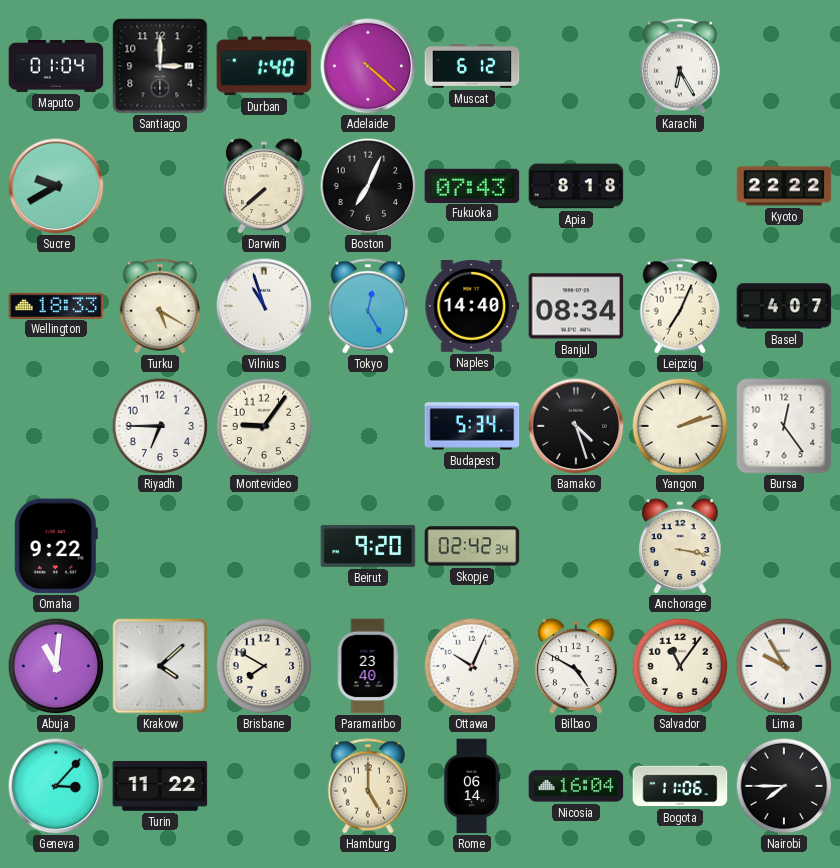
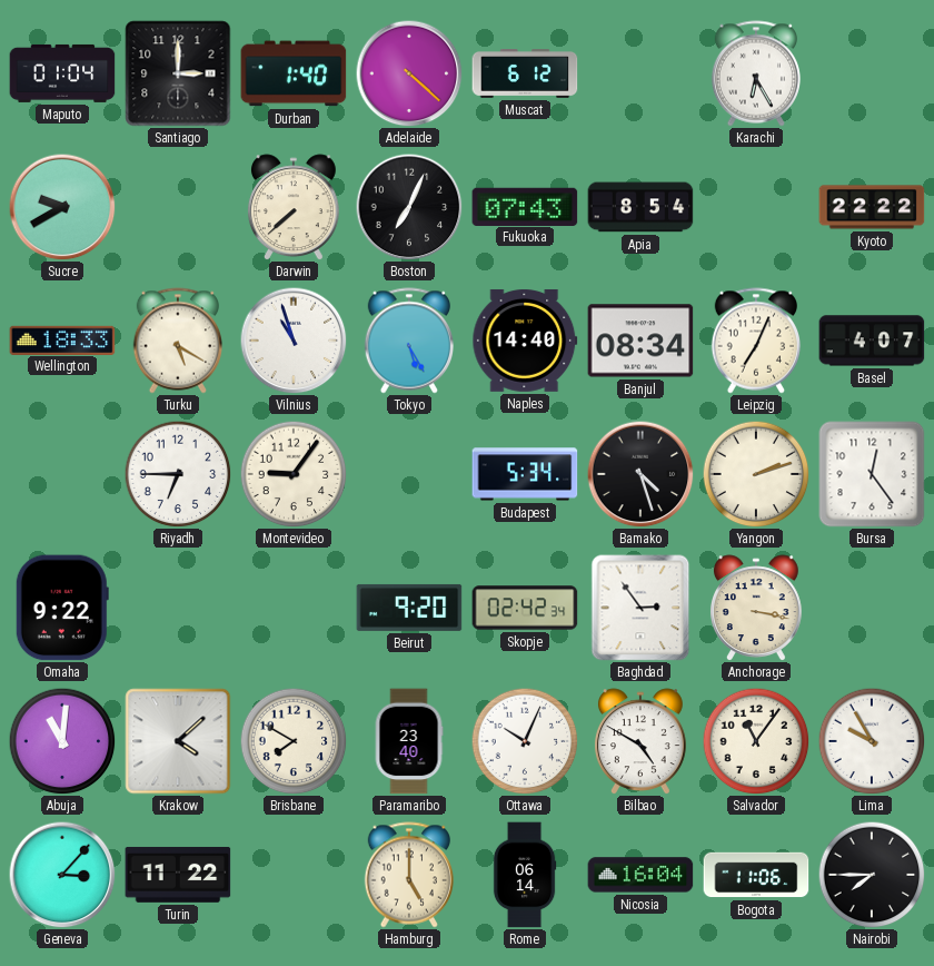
Apia: 8:18 -> 8:54
Tokyo: 12:25 -> 5:25
Baghdad: none -> 2:54
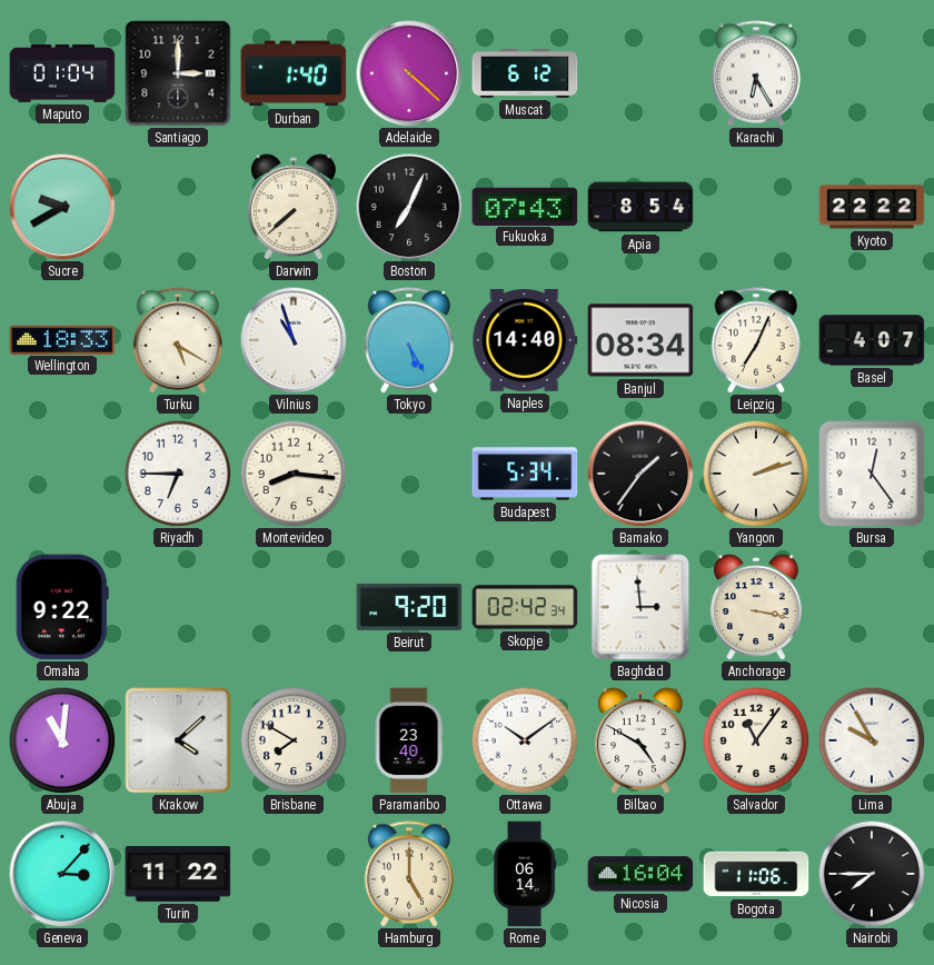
Montevideo: 9:06 -> 8:16
Bamako: 4:27 -> 1:36
Baghdad: 2:54 -> 2:59
Ottawa: 10:04 -> 10:09
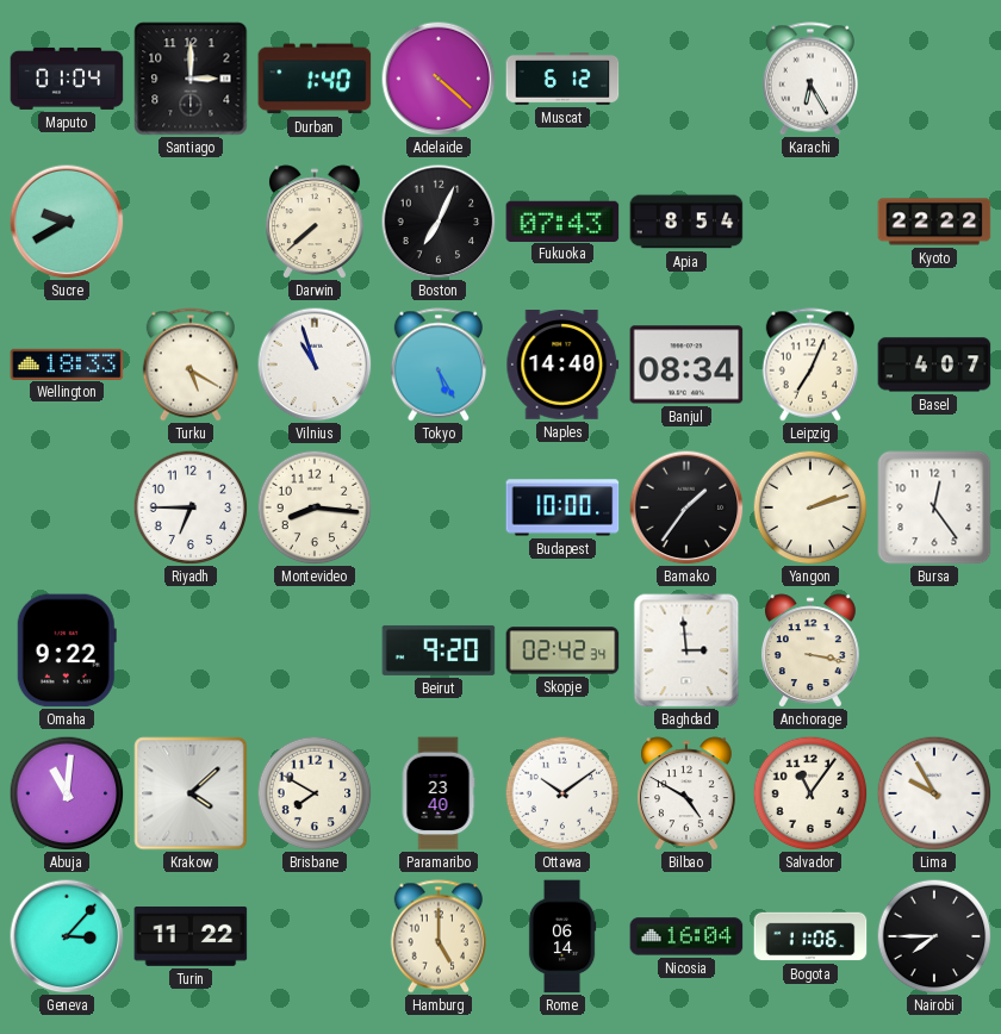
Budapest: 5:34 -> 10:00
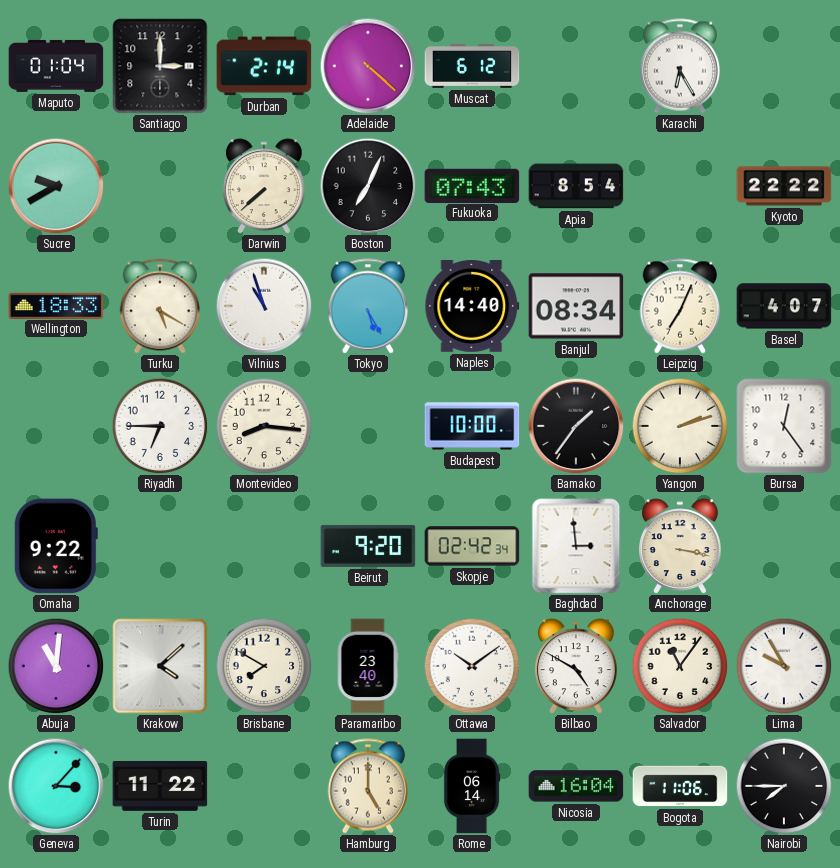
Durban: 1:40 -> 2:14
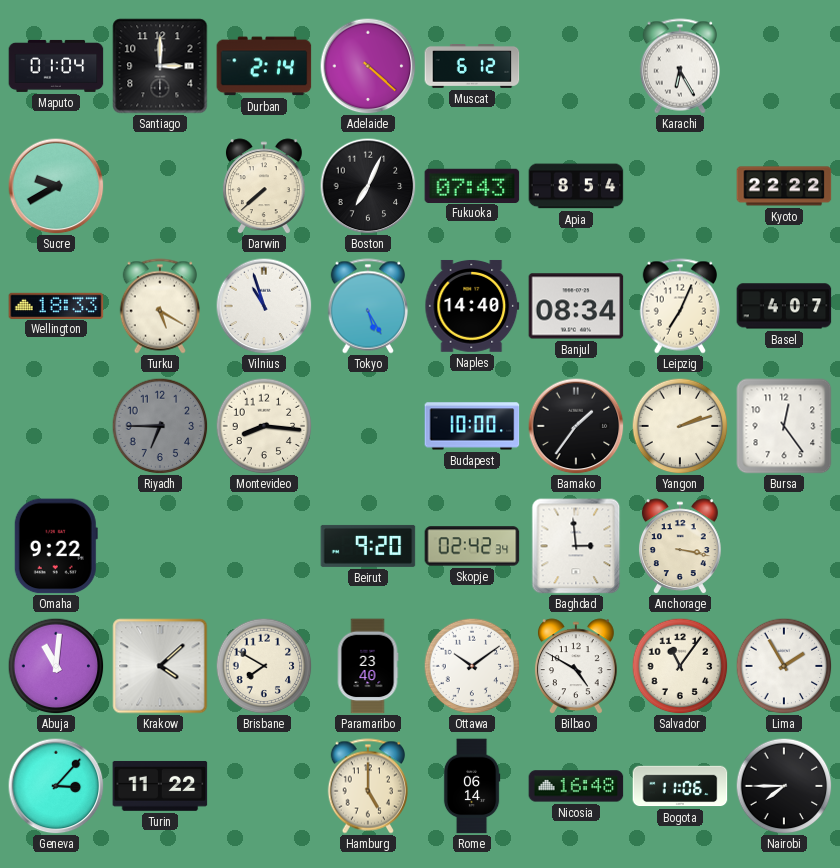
Riyadh dial: white -> grey
Lima: 9:55 -> 1:55
Nicosia: 16:04 -> 16:48
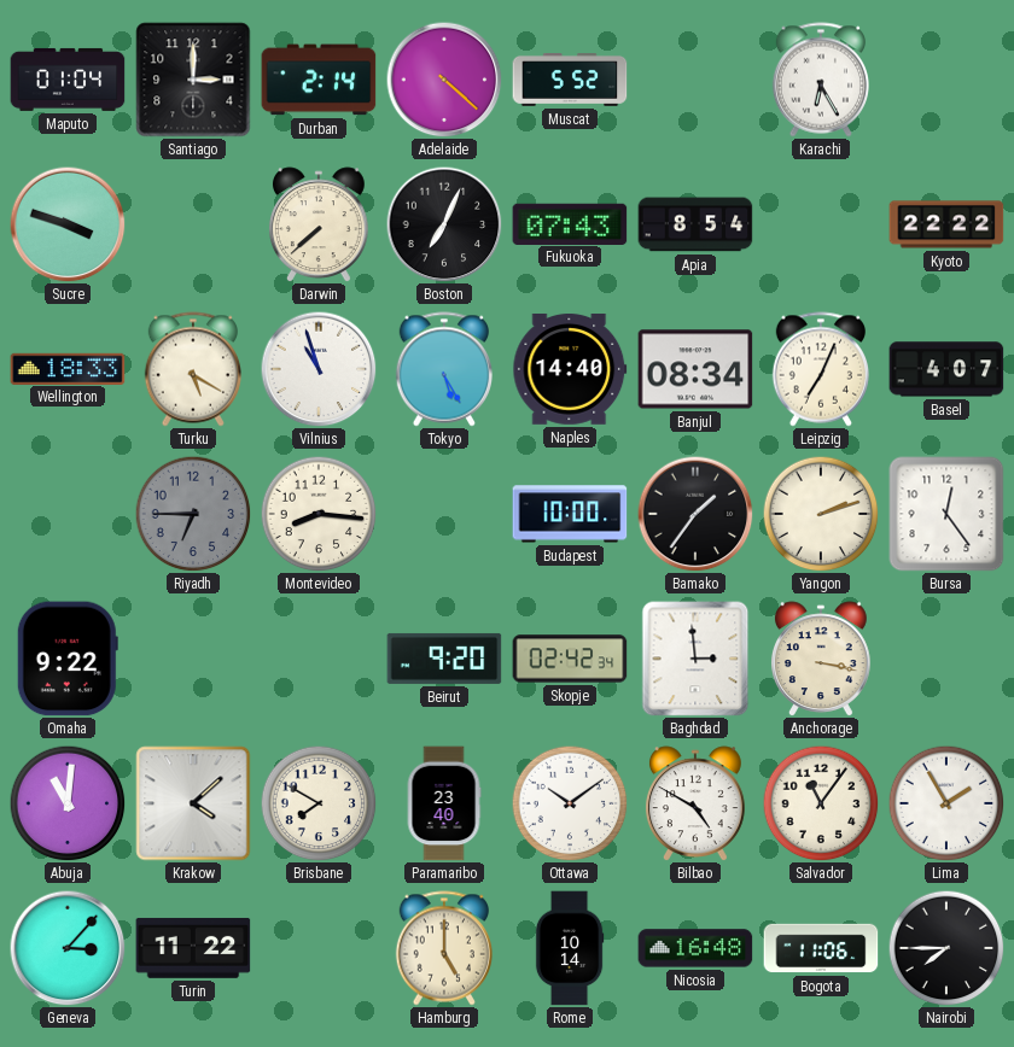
Muscat: 6:12 -> 5:52
Sucre: 9:40 -> 3:48
Rome: 06:14 -> 10:14
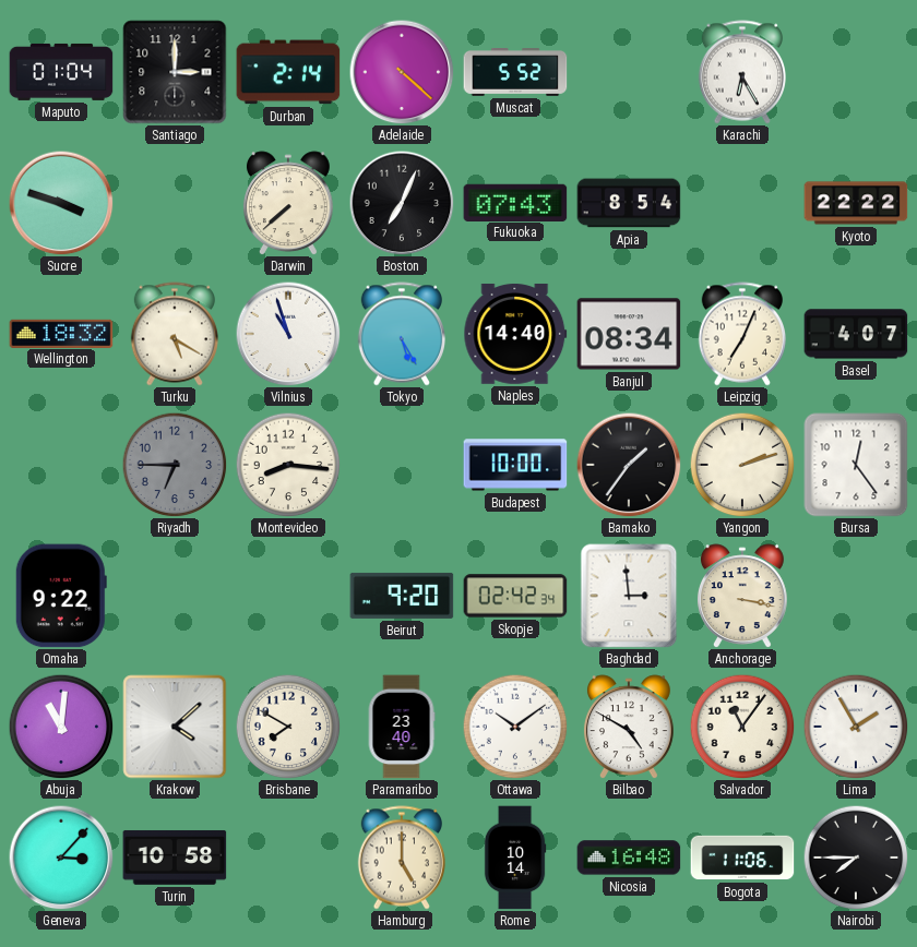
Wellington: 18:33 -> 18:32
Turin: 11:22 -> 10:58
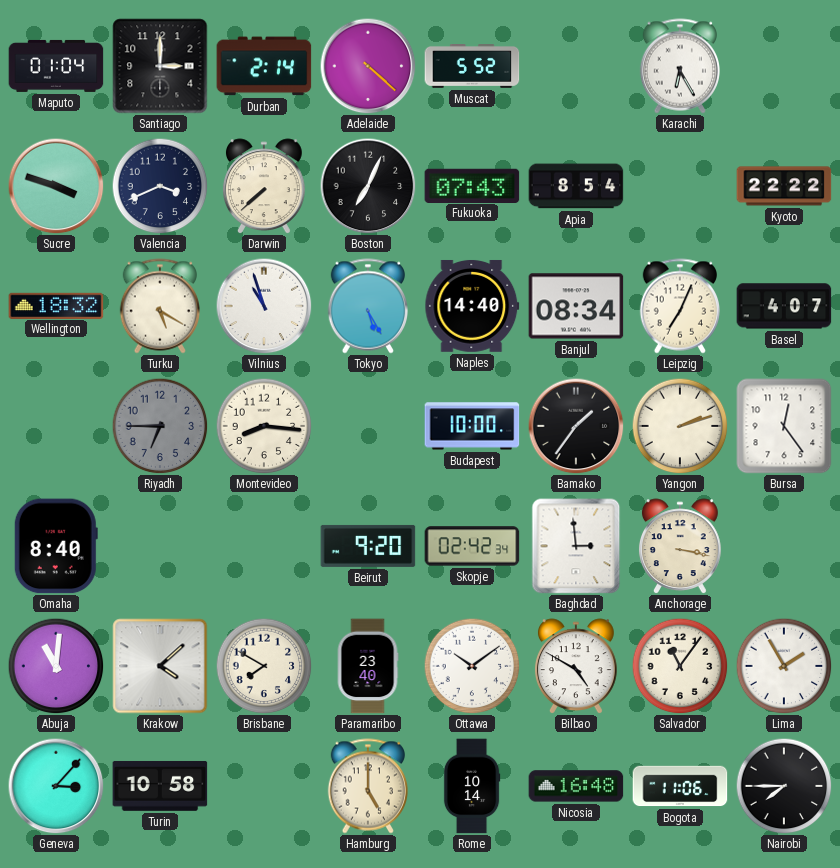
Valencia: none -> 3:41
Omaha: 9:22 -> 8:40
